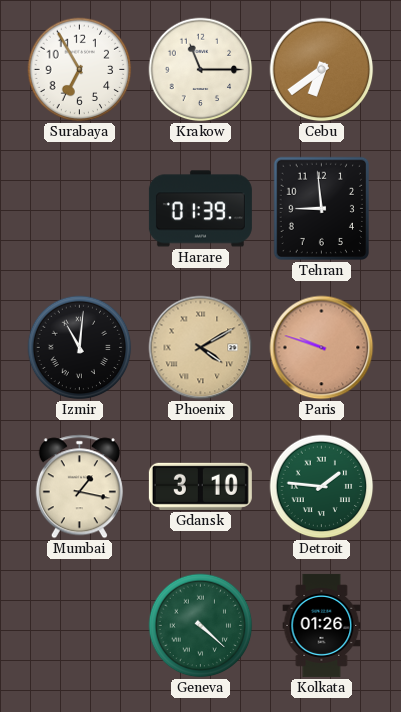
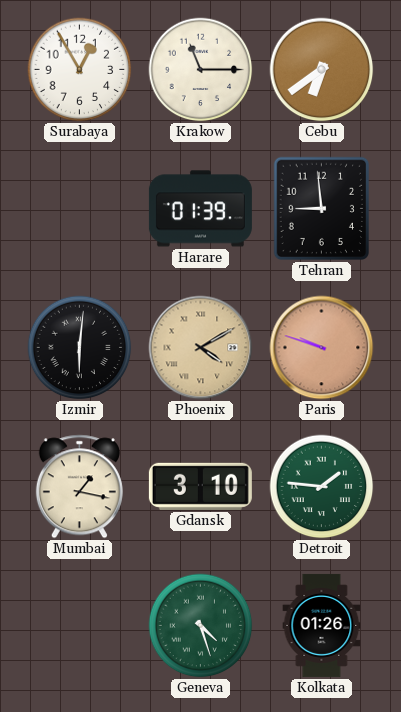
Surabaya: 6:55 -> 12:55
Izmir: 11:01 -> 6:01
Geneva: 4:22 -> 4:27
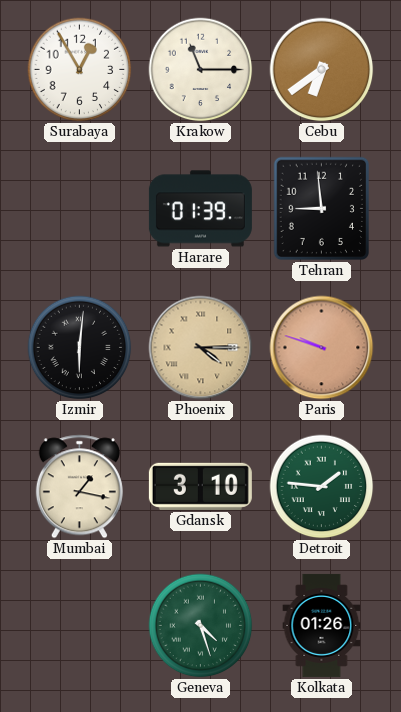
Phoenix: 4:10 -> 4:15
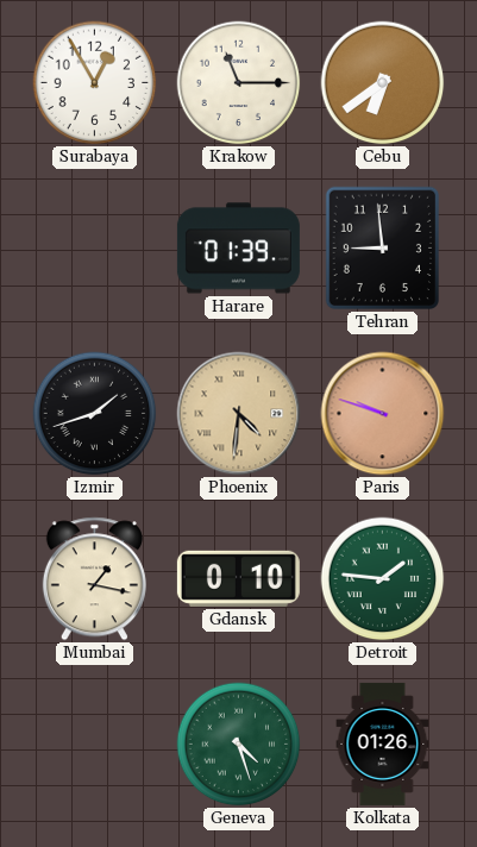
Izmir: 6:01 -> 1:42
Phoenix: 4:15 -> 4:31
Gdansk: 3:10 -> 0:10
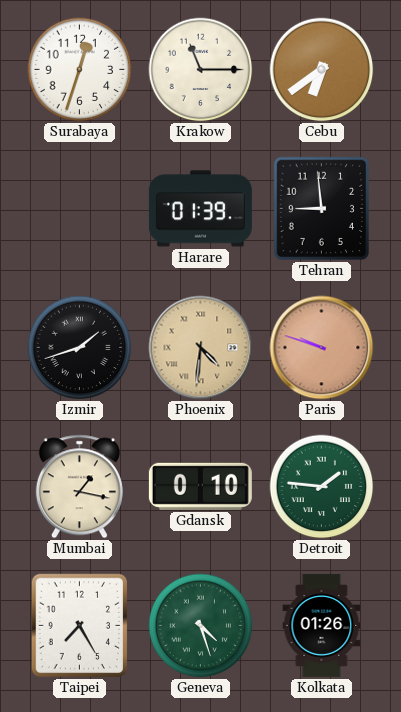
Surabaya: 12:55 -> 12:33
Taipei: none -> 7:25
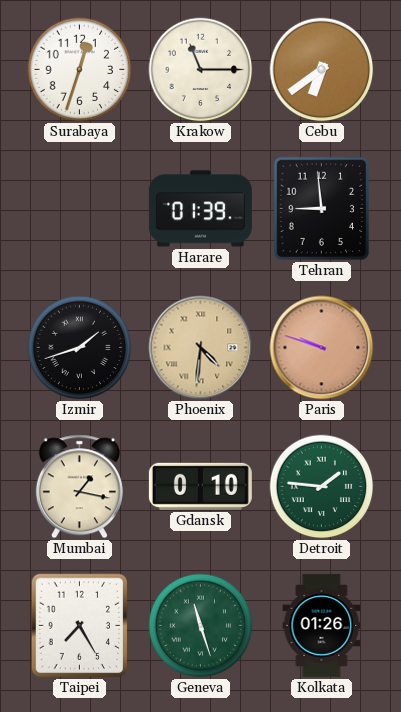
Geneva: 4:27 -> 11:27
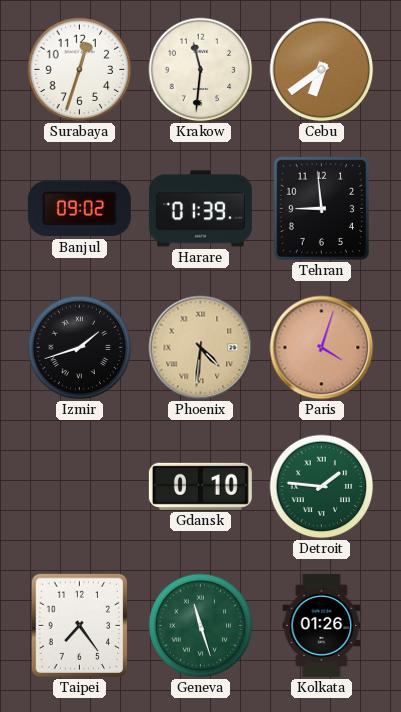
Krakow: 11:15 -> 11:31
Banjul: none -> 09:02
Paris: 9:48 -> 4:03
Mumbai: 1:17 -> none
Taipei: 7:25 -> 7:24
